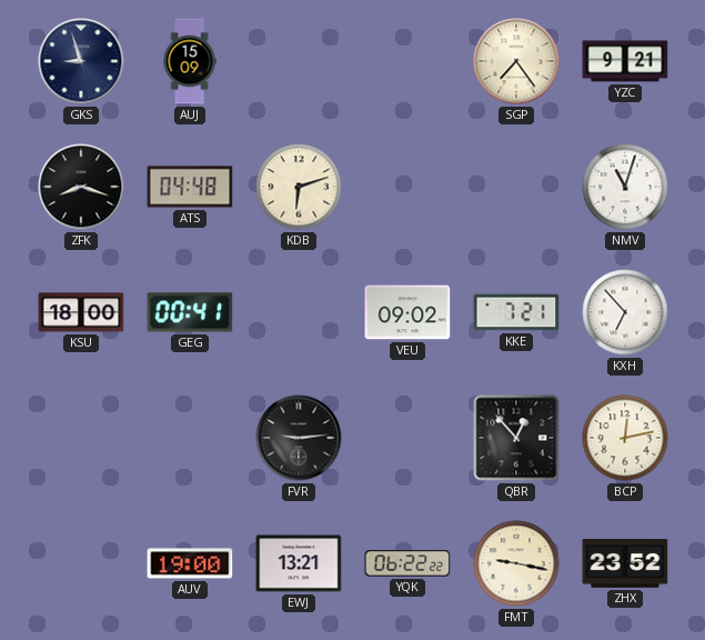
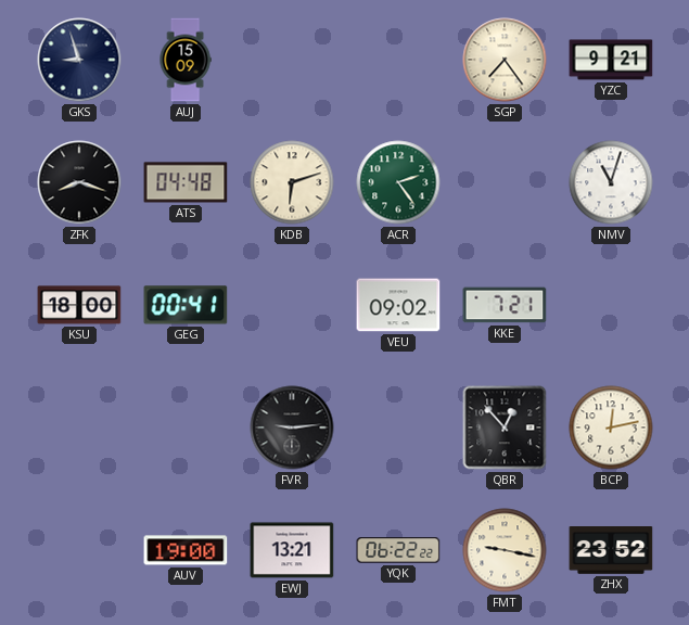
ACR: none -> 2:24
KXH: 6:53 -> none
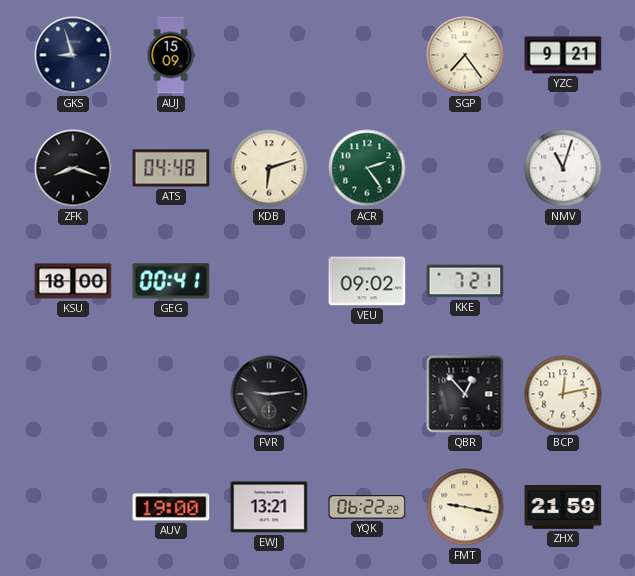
ZHX: 23:52 -> 21:59
